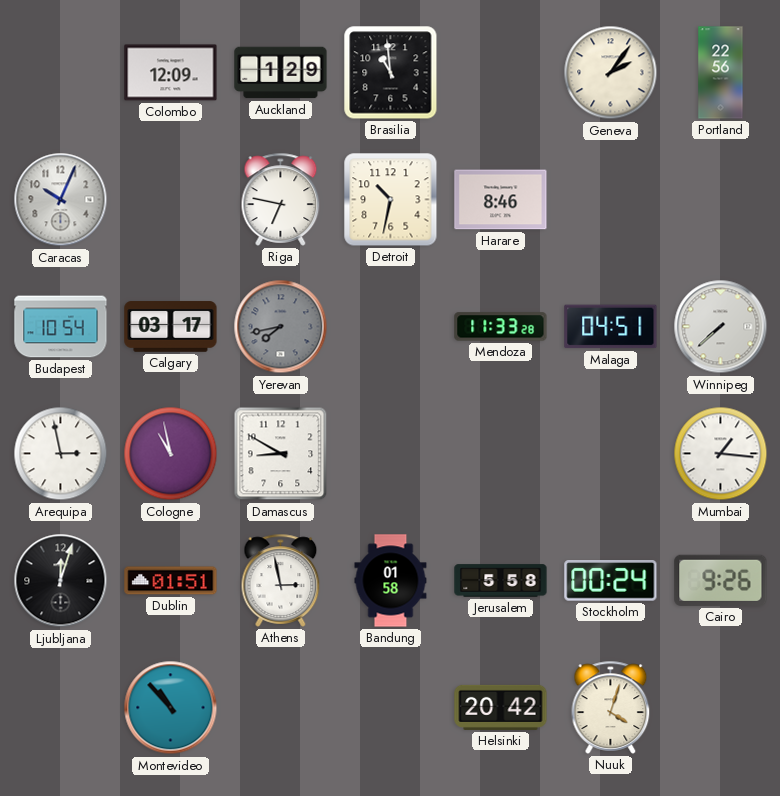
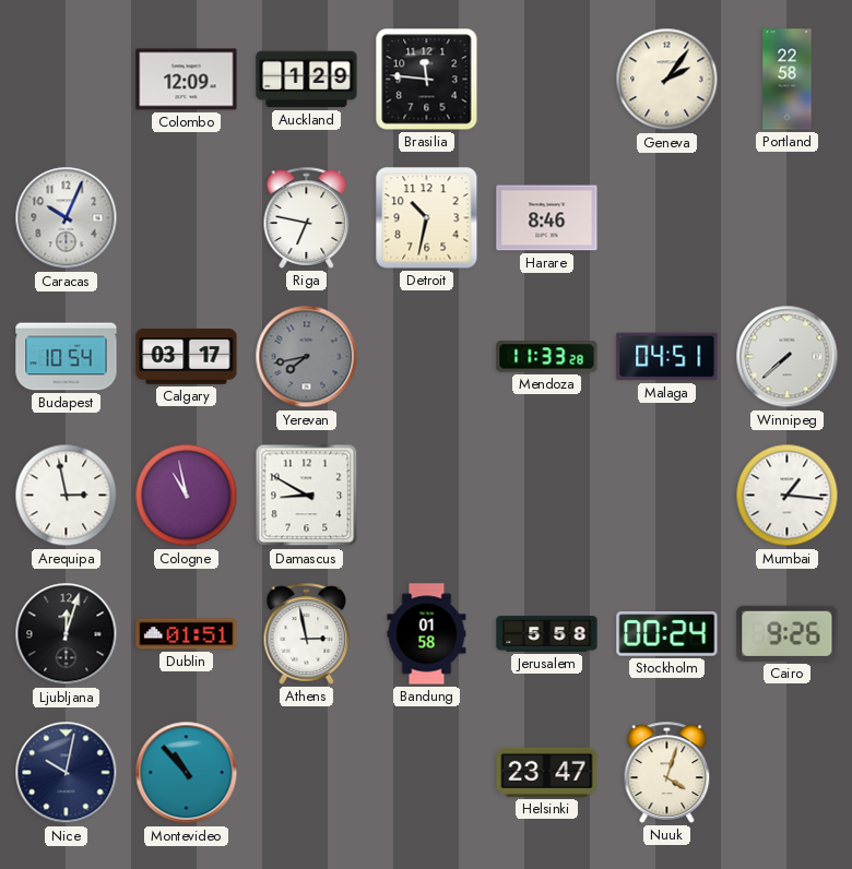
Brasilia: 10:59 -> 11:46
Portland: 22:56 -> 22:58
Nice: none -> 10:02
Helsinki: 20:42 -> 23:47
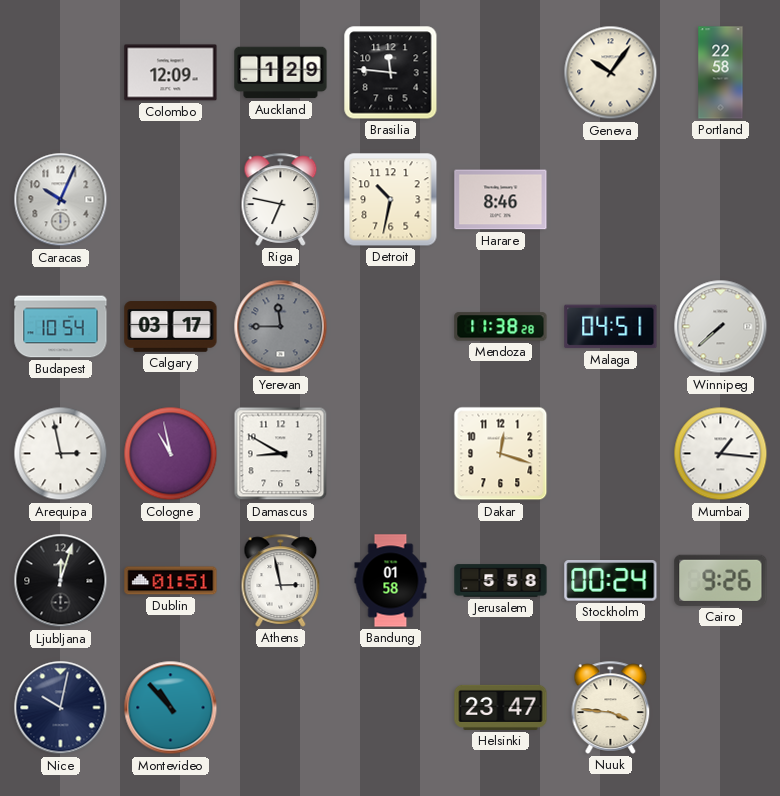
Geneva: 2:06 -> 10:06
Yerevan: 7:43 -> 11:45
Mendoza: 11:33 -> 11:38
Dakar: none -> 12:18
Nuuk: 4:03 -> 3:46
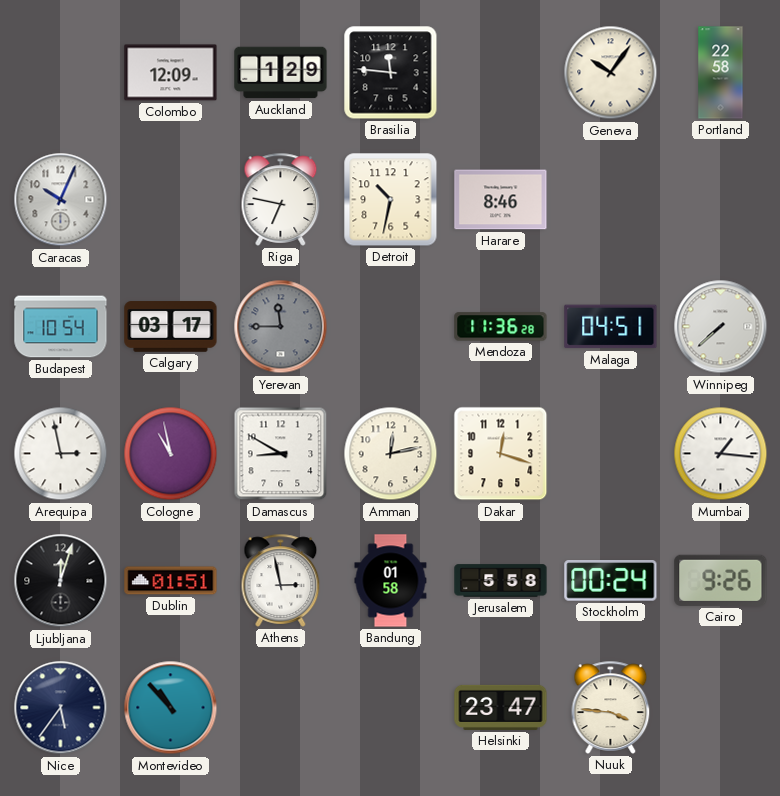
Mendoza: 11:38 -> 11:36
Amman: none -> 12:13
Nice: 10:02 -> 5:36
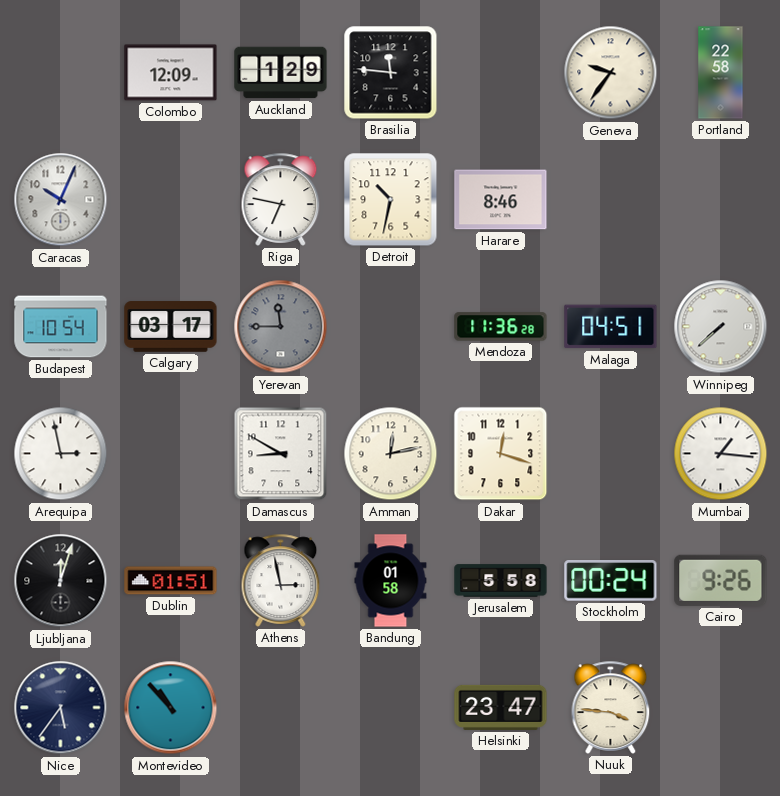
Geneva: 10:06 -> 9:36
Cologne: 10:58 -> none
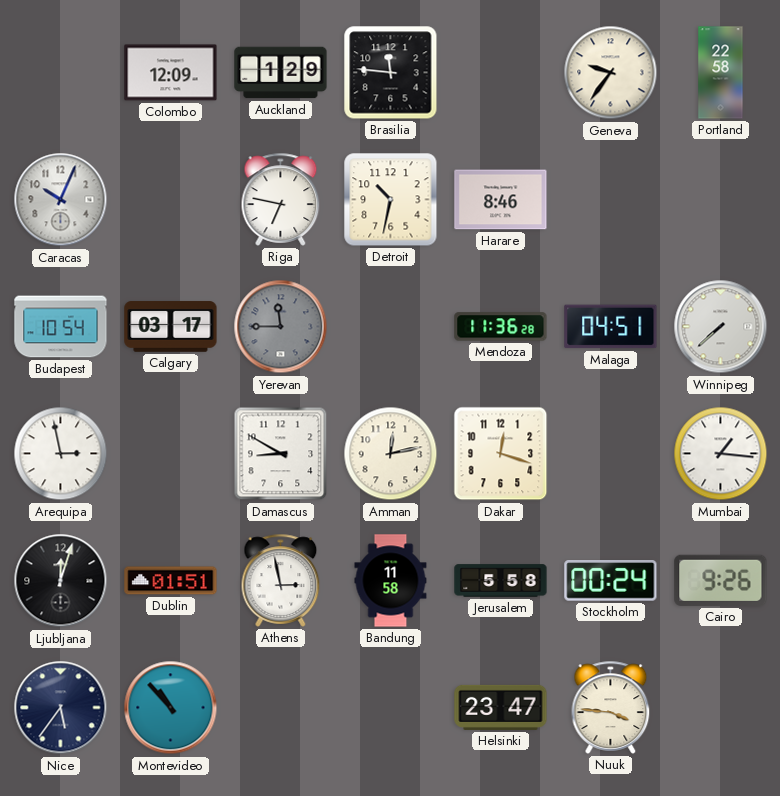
Bandung: 01:58 -> 11:58
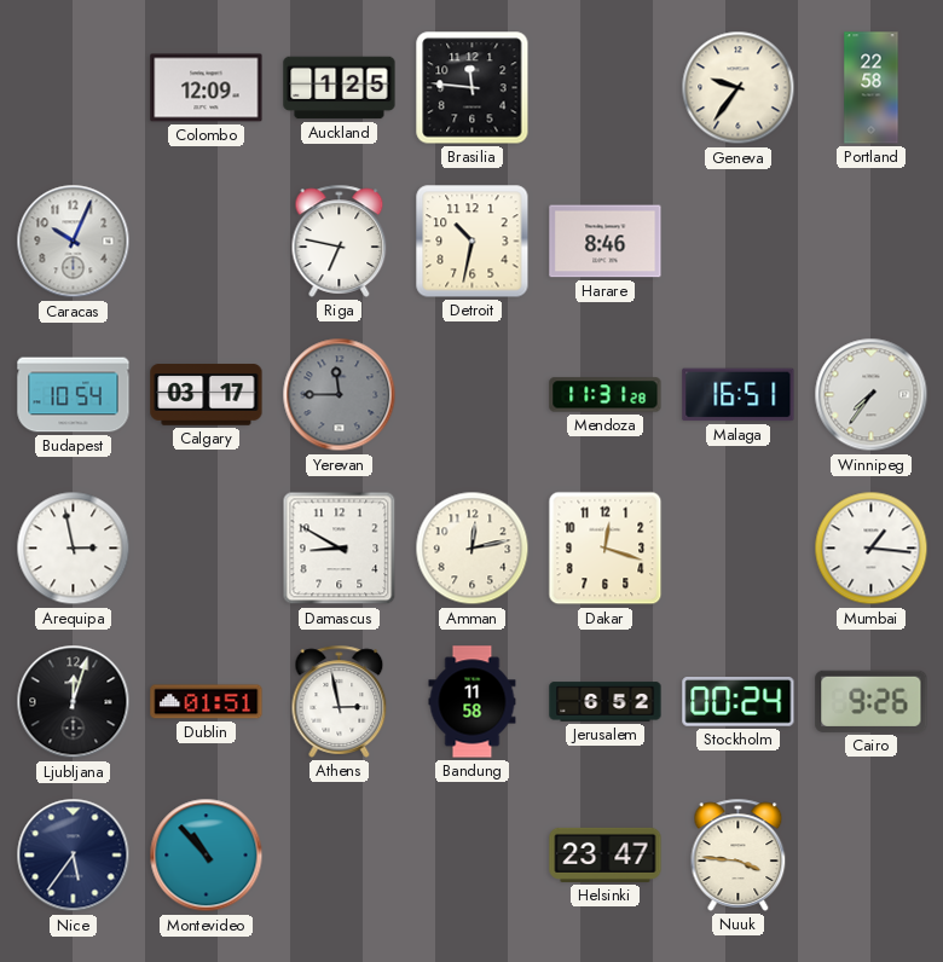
Auckland: 1:29 -> 1:25
Mendoza: 11:36 -> 11:31
Malaga: 04:51 -> 16:51
Winnipeg: 7:38 -> 7:36
Jerusalem: 5:58 -> 6:52
